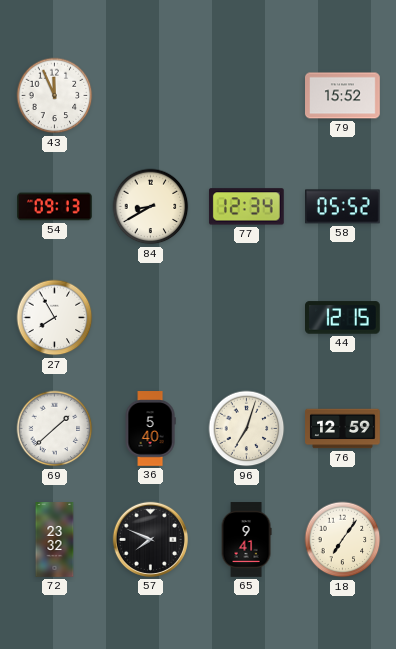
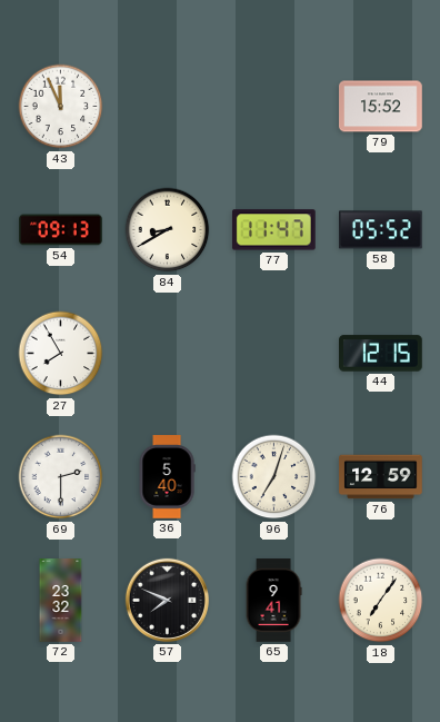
77: 12:34 -> 11:47
69: 1:38 -> 2:30
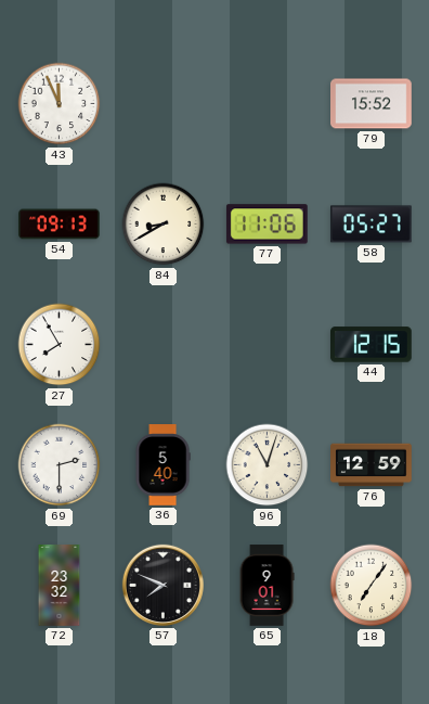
77: 11:47 -> 11:06
58: 05:52 -> 05:27
96: 7:03 -> 11:03
65: 9:41 -> 9:01
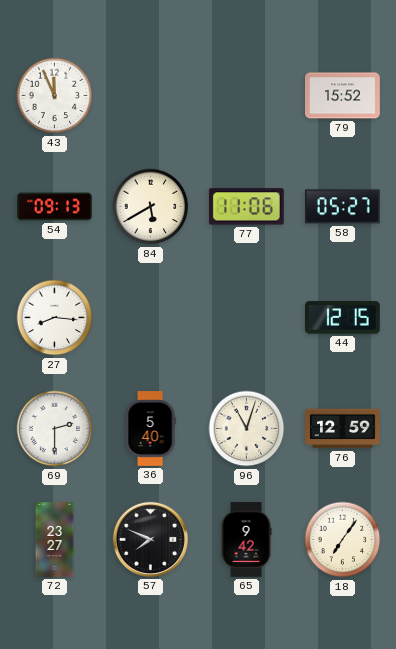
84: 8:40 -> 5:40
27: 7:55 -> 8:16
72: 23:32 -> 23:27
65: 9:01 -> 9:42
